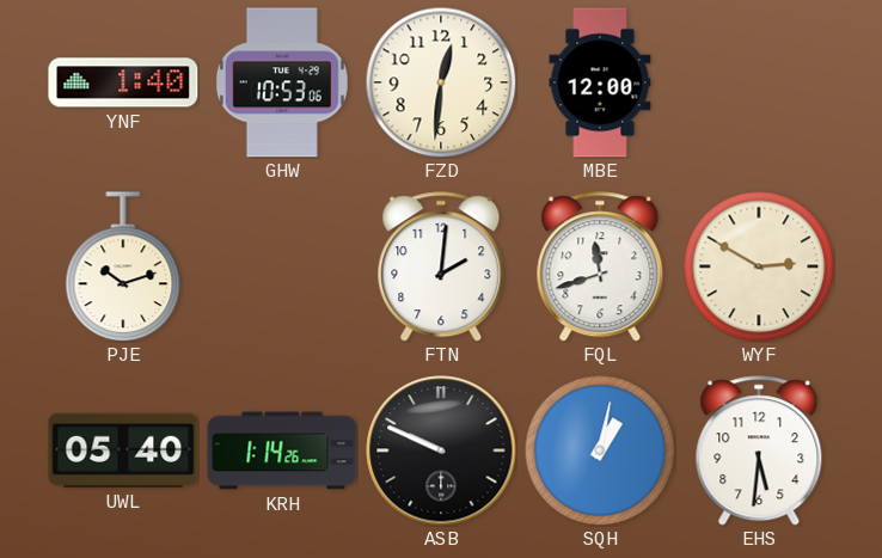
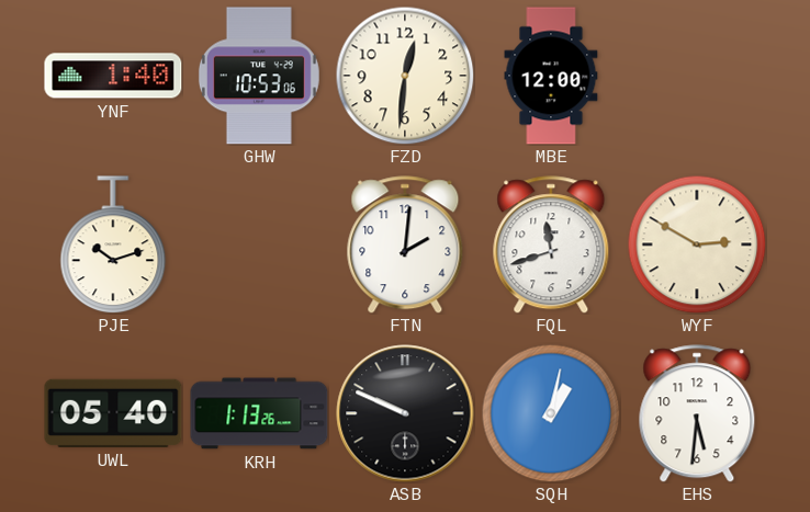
KRH: 1:14 -> 1:13
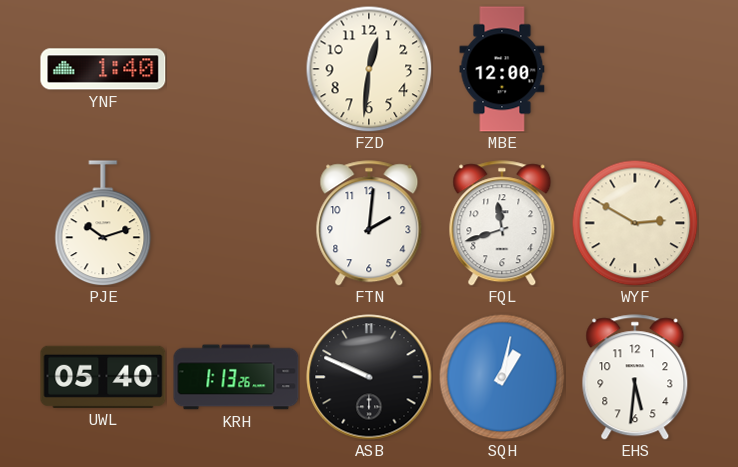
GHW: 10:53 -> none
